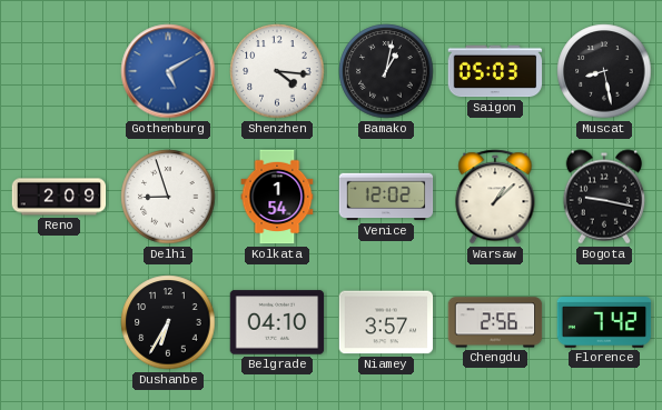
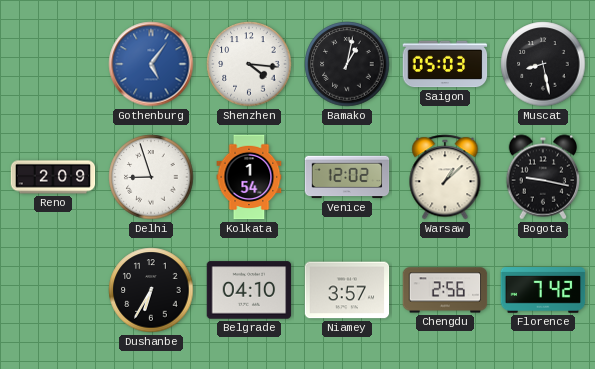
Gothenburg: 5:10 -> 5:06
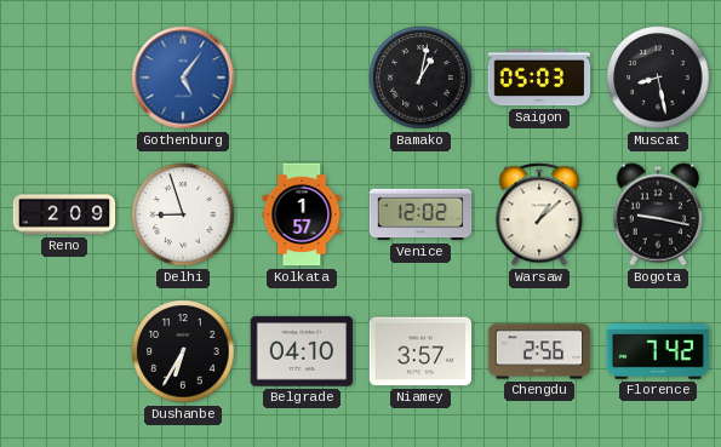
Shenzhen: 4:16 -> none
Kolkata: 1:54 -> 1:57
